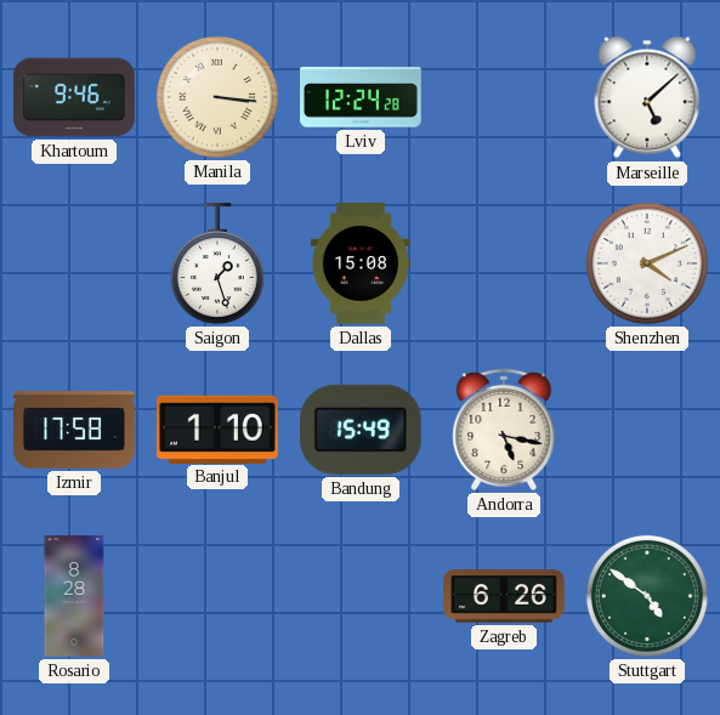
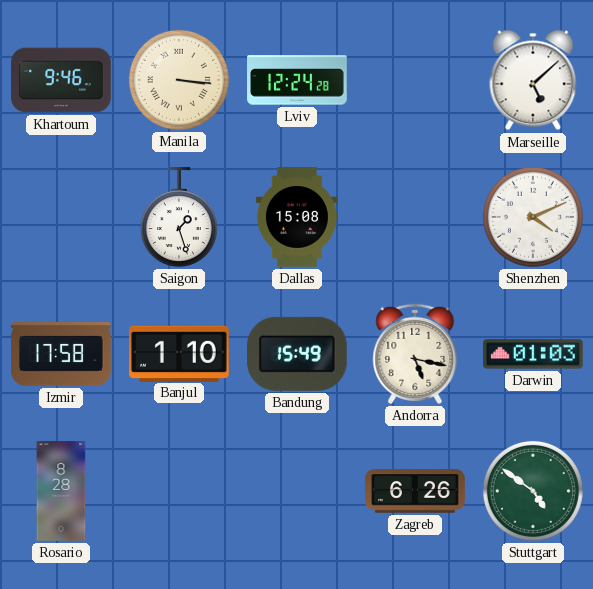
Darwin: none -> 01:03
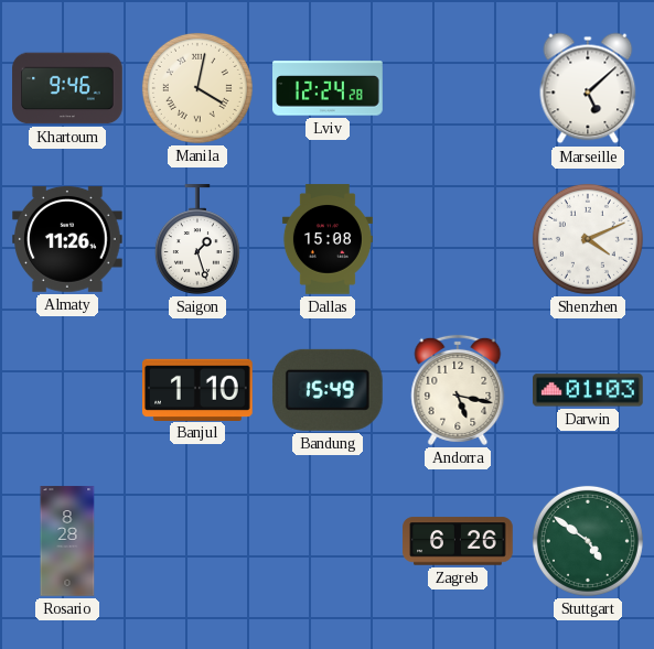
Manila: 3:16 -> 4:02
Almaty: none -> 11:26
Izmir: 17:58 -> none
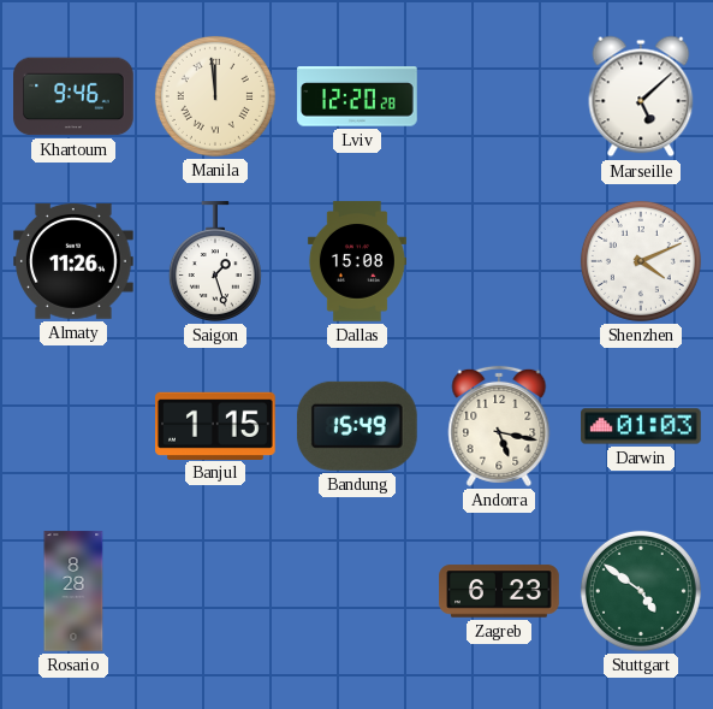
Manila: 4:02 -> 11:59
Lviv: 12:24 -> 12:20
Banjul: 1:10 -> 1:15
Zagreb: 6:26 -> 6:23
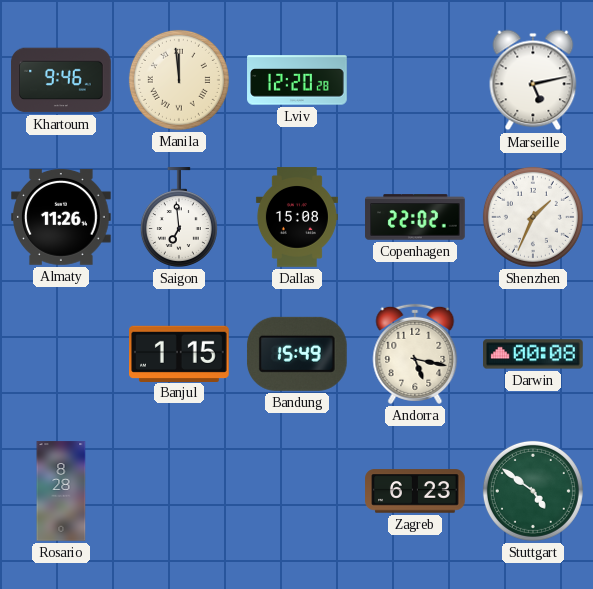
Marseille: 5:08 -> 5:13
Saigon: 1:27 -> 6:59
Copenhagen: none -> 22:02
Shenzhen: 4:11 -> 1:34
Darwin: 01:03 -> 00:08
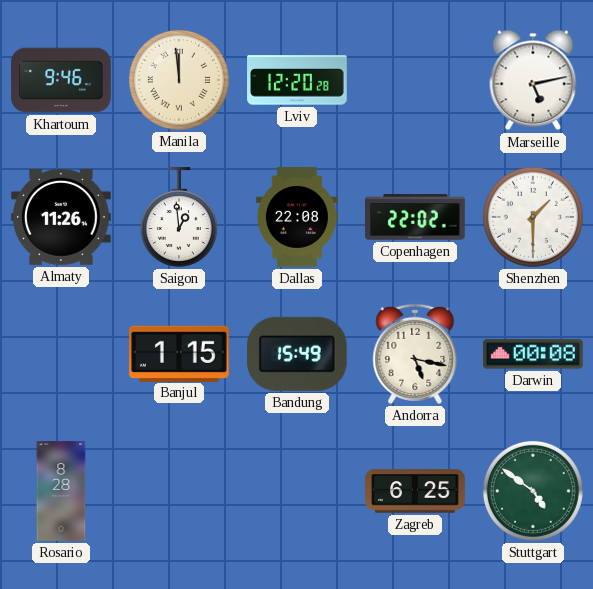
Saigon: 6:59 -> 12:59
Dallas: 15:08 -> 22:08
Shenzhen: 1:34 -> 1:30
Zagreb: 6:23 -> 6:25
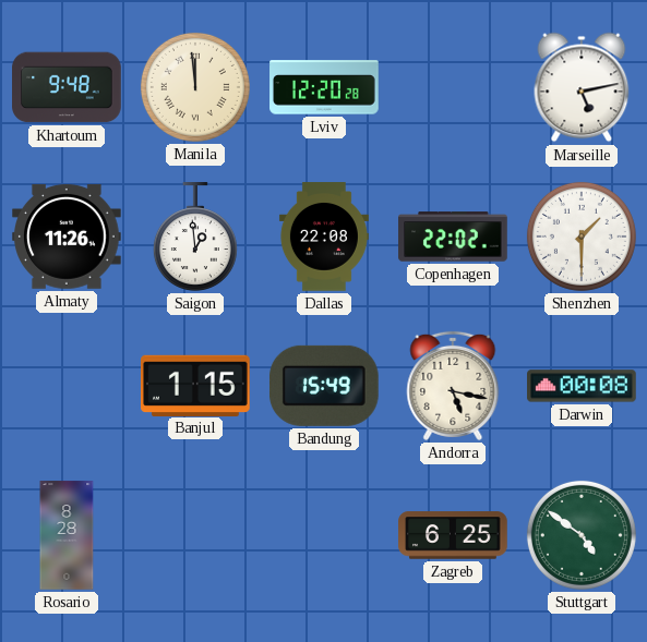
Khartoum: 9:46 -> 9:48
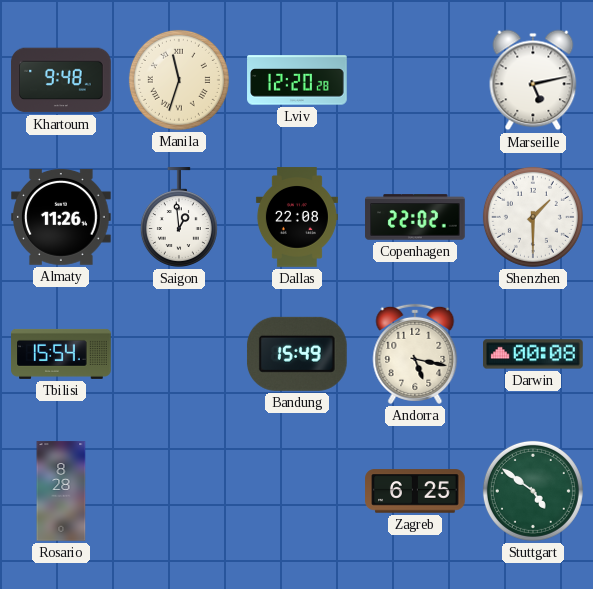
Manila: 11:59 -> 11:33
Tbilisi: none -> 15:54
Banjul: 1:15 -> none
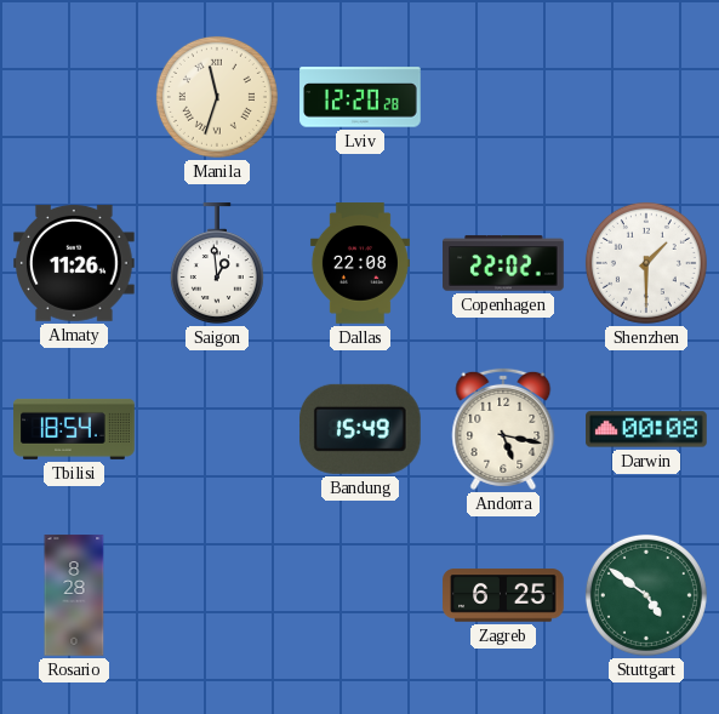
Khartoum: 9:48 -> none
Marseille: 5:13 -> none
Tbilisi: 15:54 -> 18:54
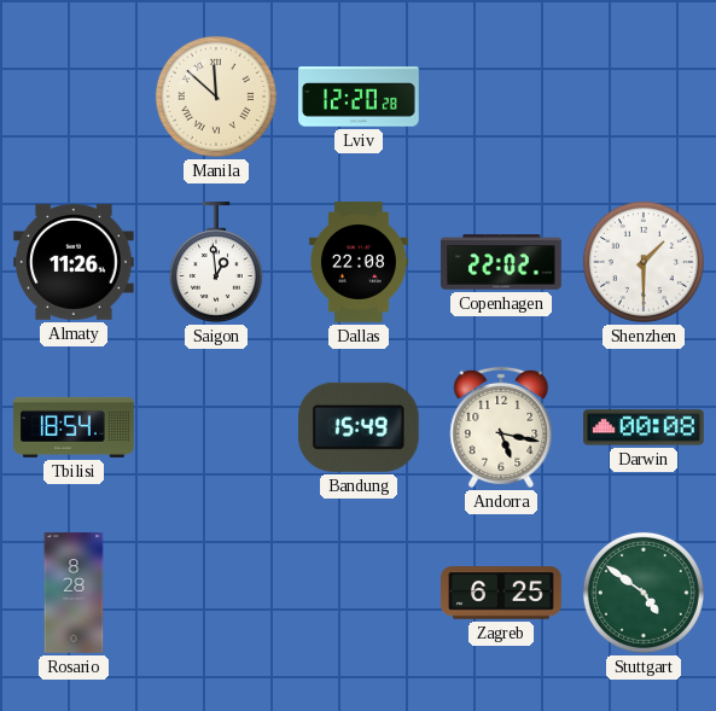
Manila: 11:33 -> 11:52
